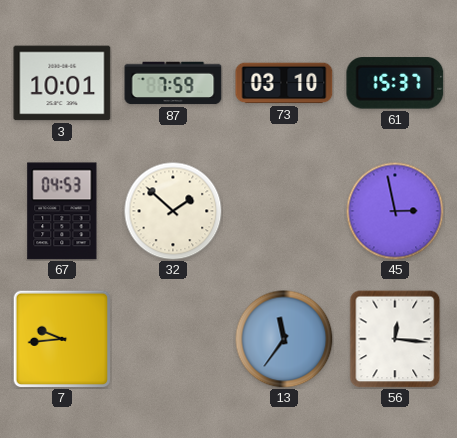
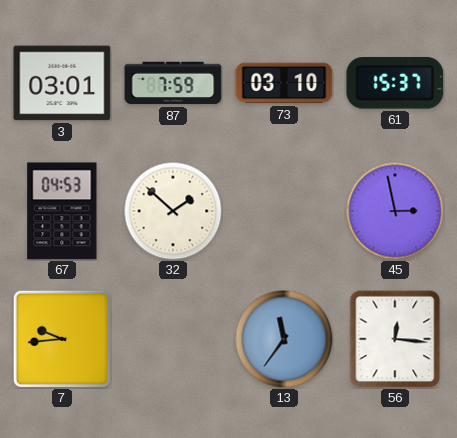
3: 10:01 -> 03:01
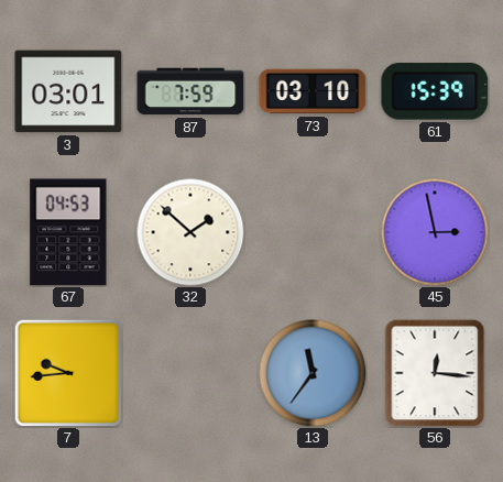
61: 15:37 -> 15:39
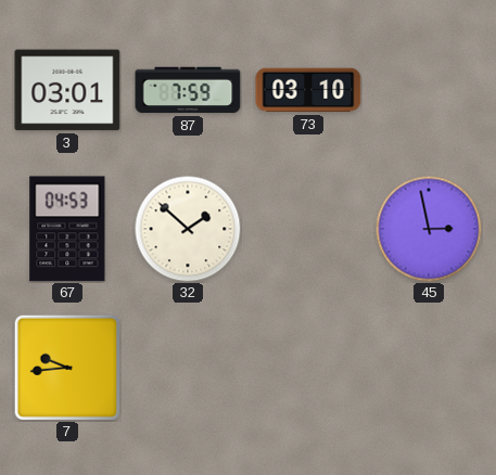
61: 15:39 -> none
13: 11:36 -> none
56: 12:16 -> none
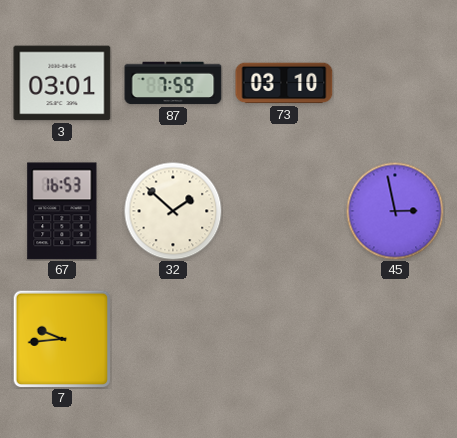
67: 04:53 -> 16:53
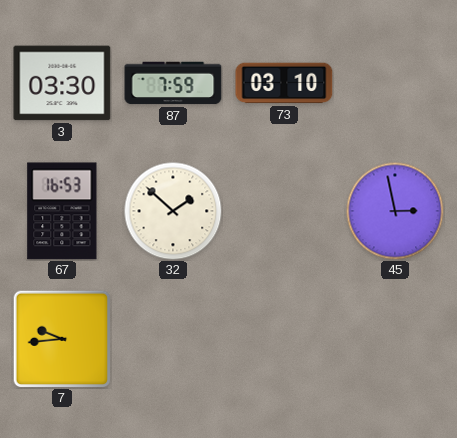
3: 03:01 -> 03:30
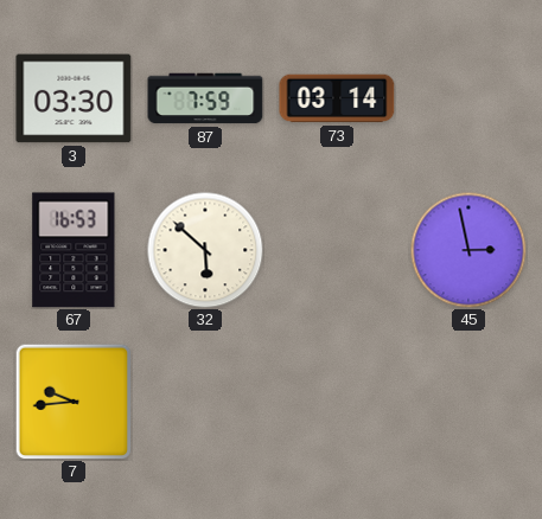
73: 03:10 -> 03:14
32: 1:52 -> 5:52
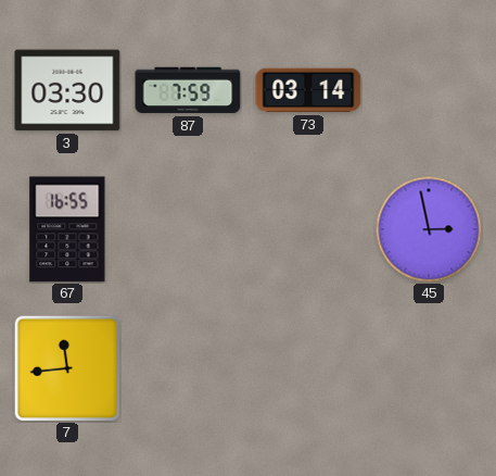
67: 16:53 -> 16:55
32: 5:52 -> none
7: 9:44 -> 11:44
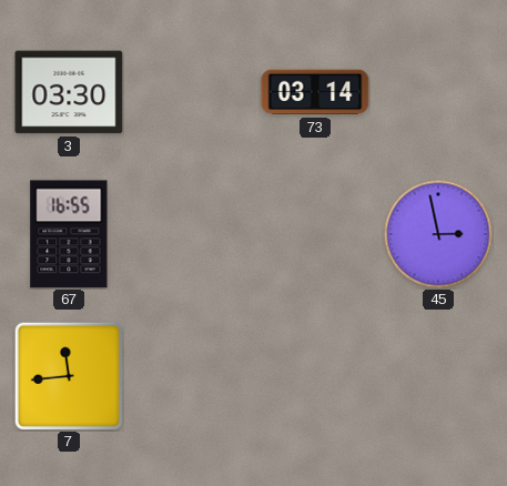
87: 7:59 -> none
